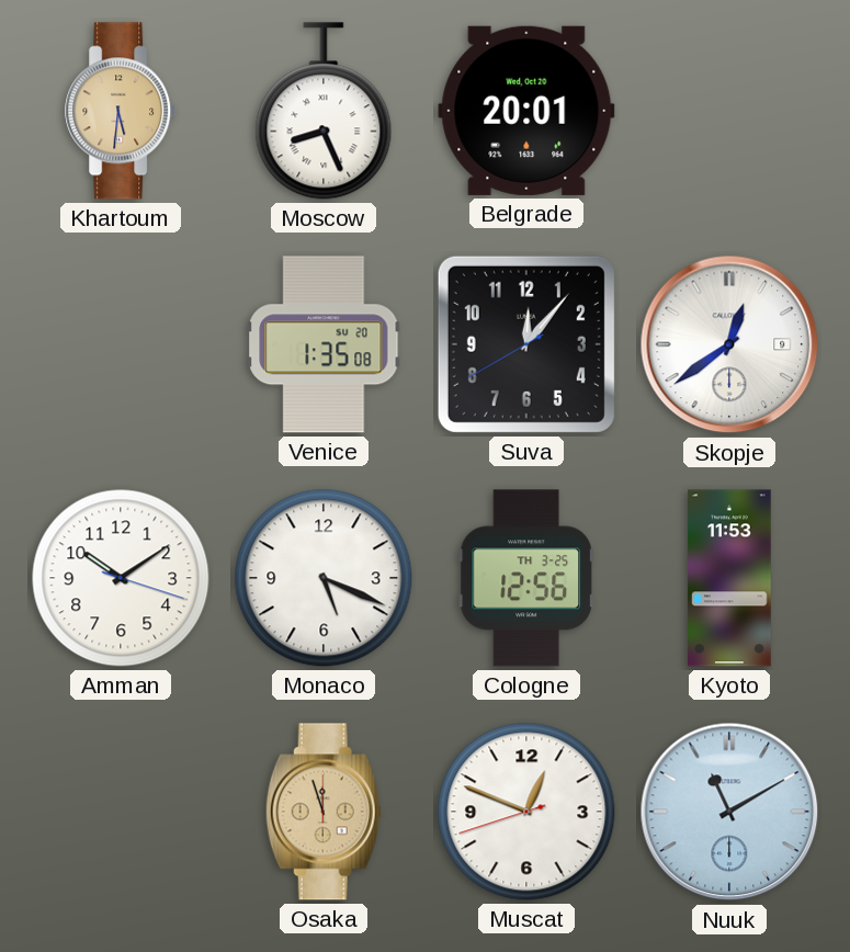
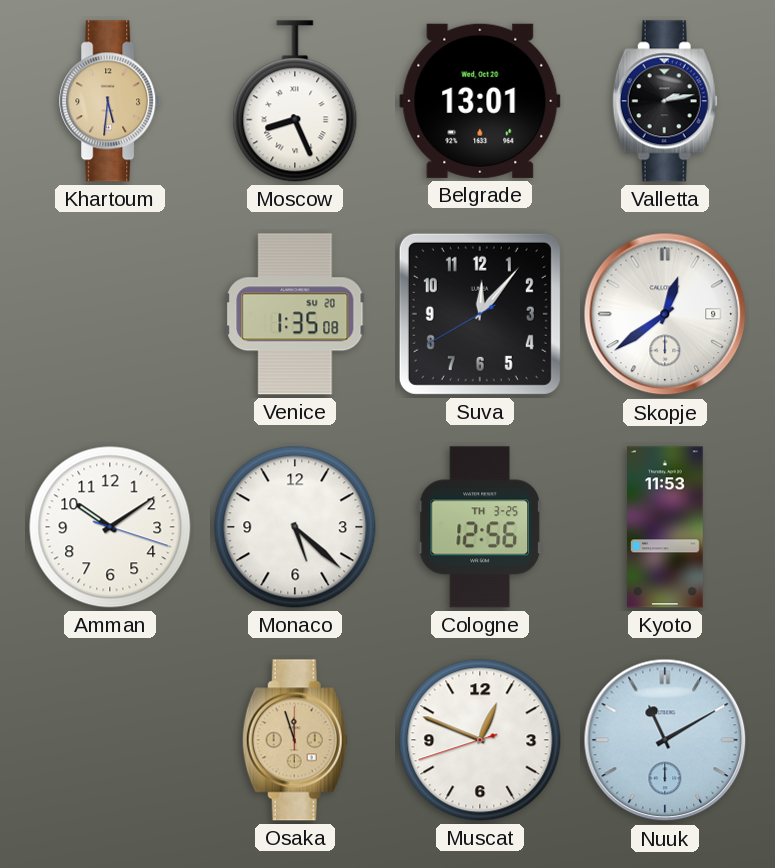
Belgrade: 20:01 -> 13:01
Valletta: none -> 2:13
Monaco: 5:19 -> 5:22
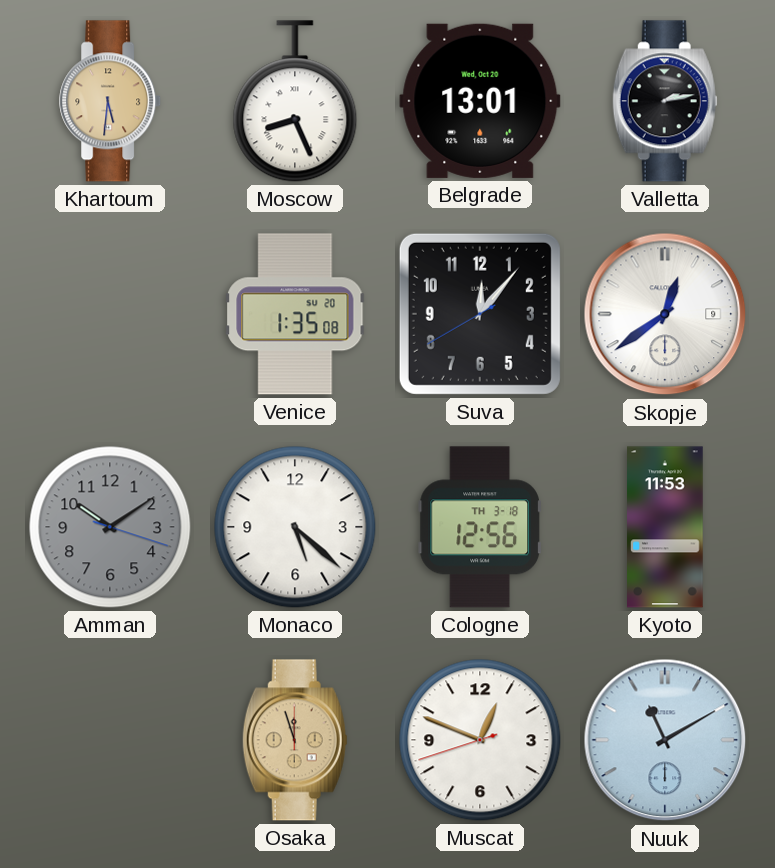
Amman dial: white -> grey
Cologne date: TH 3-25 -> TH 3-18
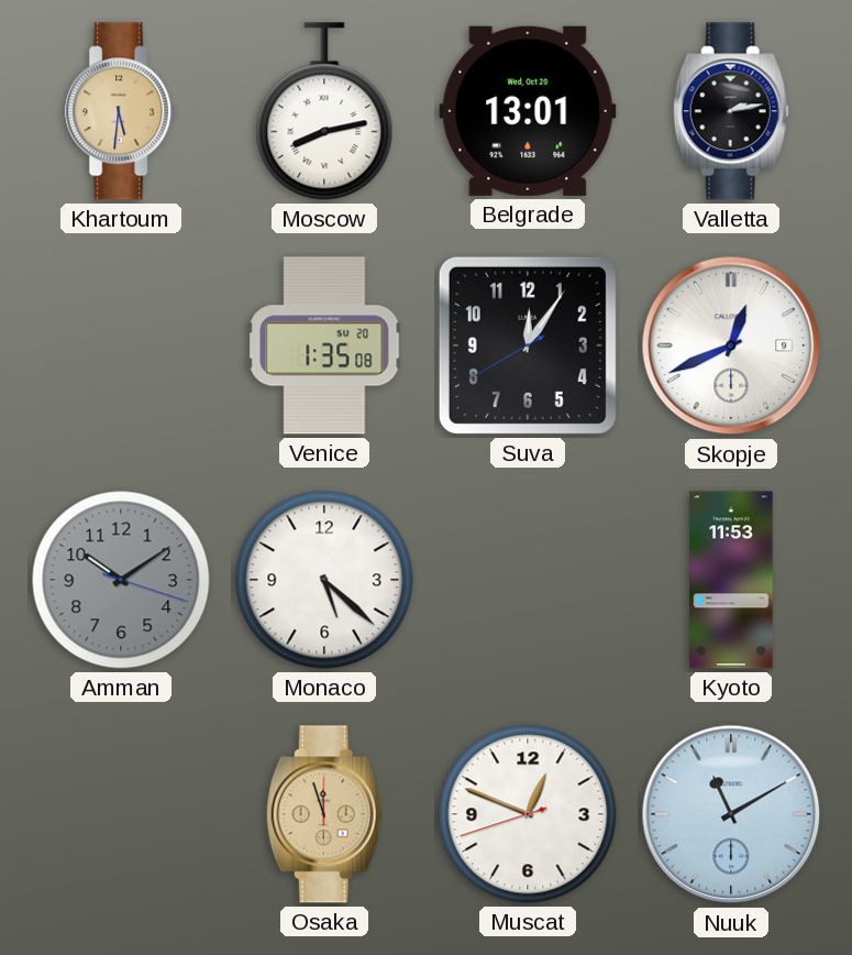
Moscow: 8:26 -> 8:13
Suva: 12:06 -> 12:05
Skopje: 12:39 -> 12:41
Cologne: 12:56 -> none
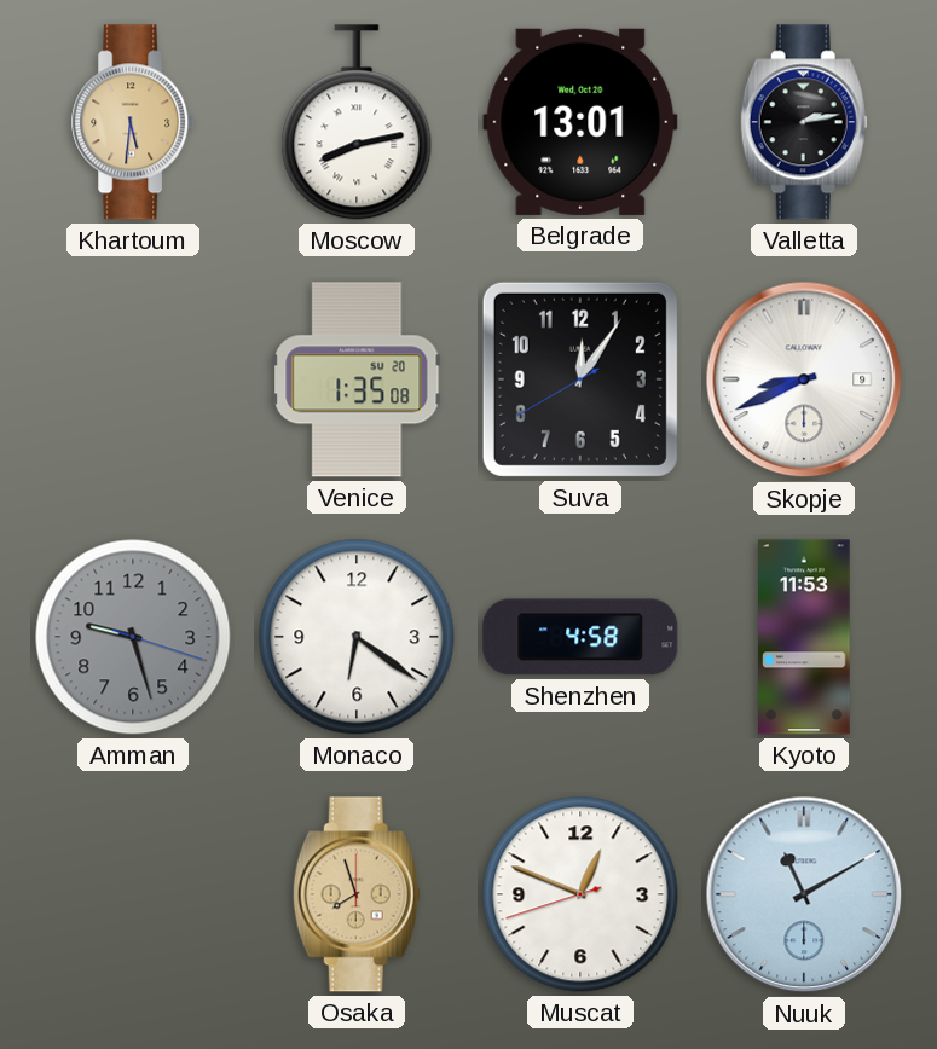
Skopje: 12:41 -> 8:41
Amman: 10:09 -> 9:27
Monaco: 5:22 -> 6:21
Shenzhen: none -> 4:58
Osaka: 11:57 -> 7:57
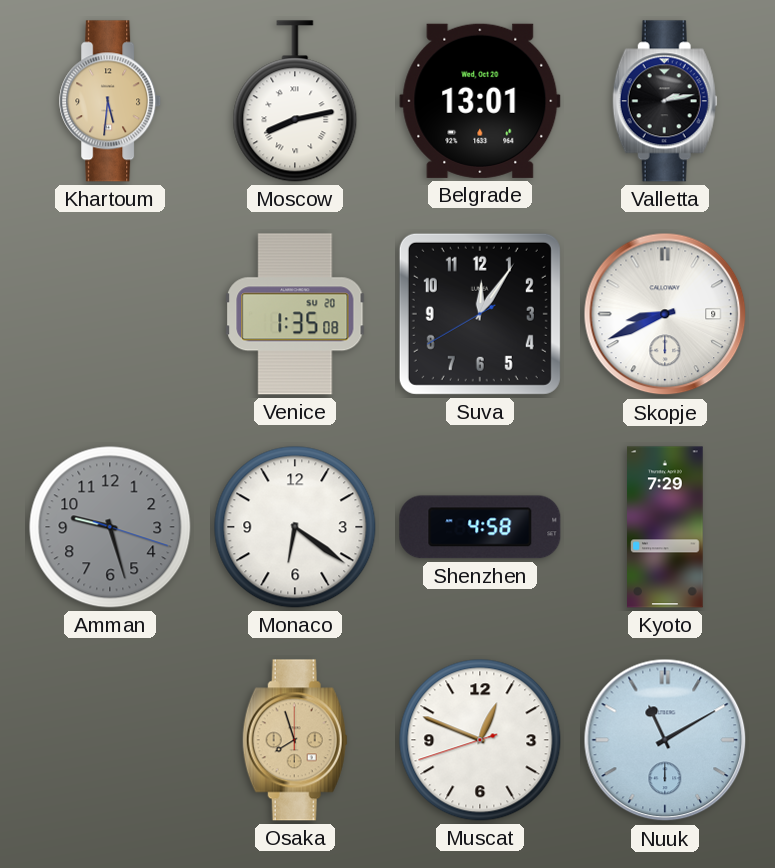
Kyoto: 11:53 -> 7:29
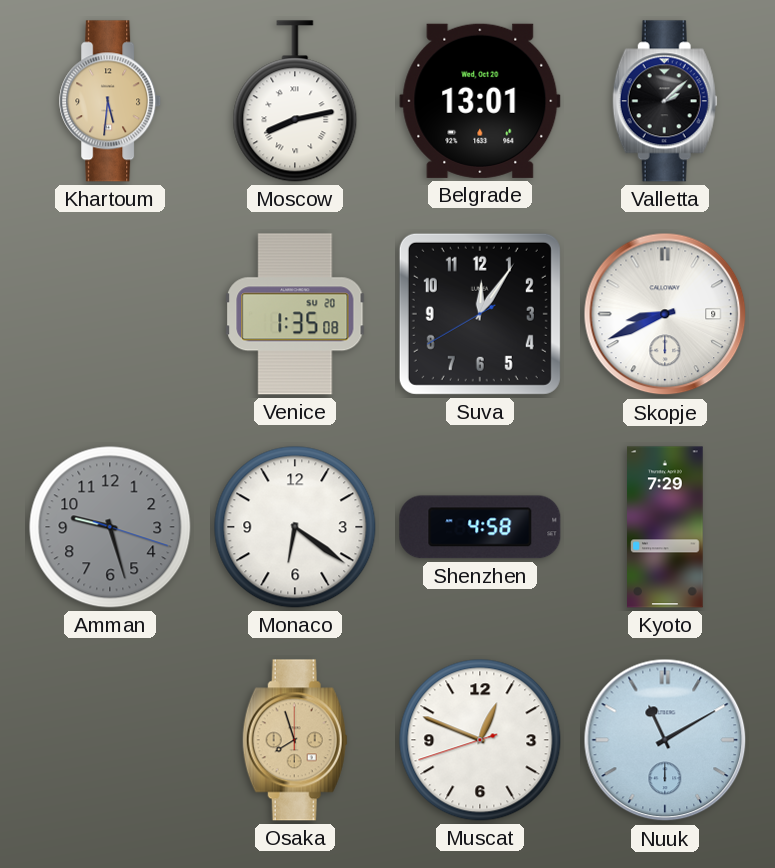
Valletta: 2:13 -> 2:08
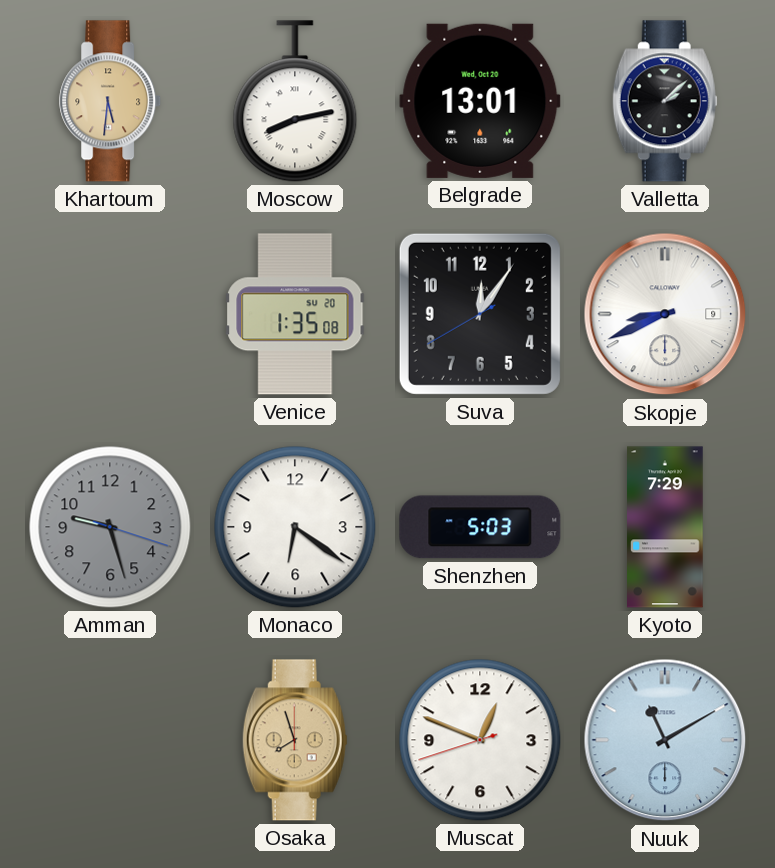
Shenzhen: 4:58 -> 5:03
